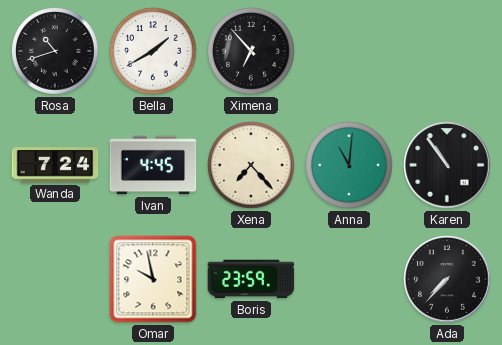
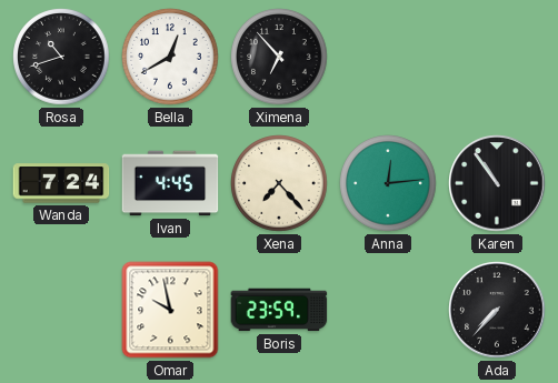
Bella: 1:40 -> 12:40
Anna: 11:01 -> 12:14
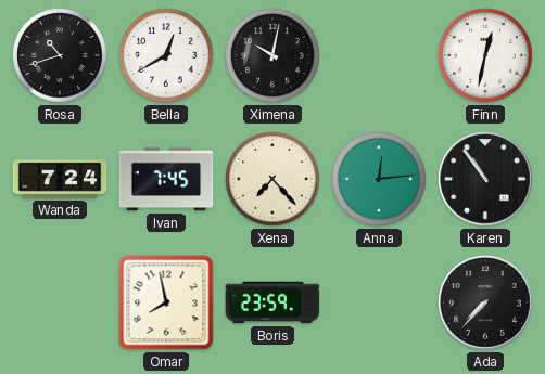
Ximena: 6:53 -> 10:02
Finn: none -> 12:32
Ivan: 4:45 -> 7:45
Omar: 9:58 -> 7:58
